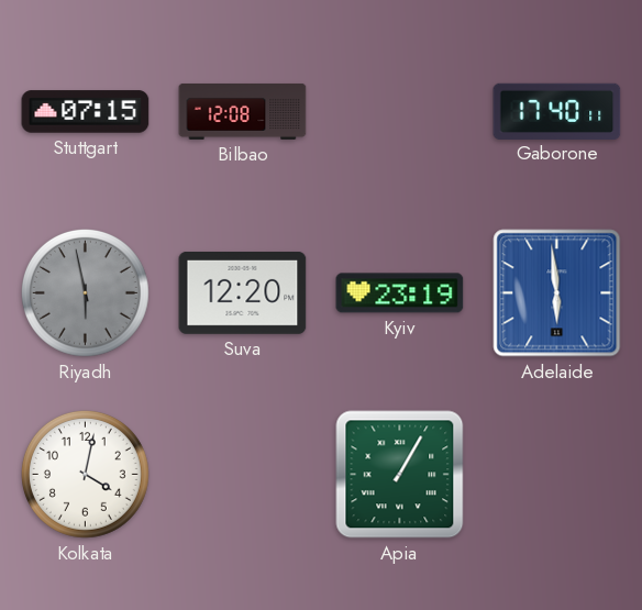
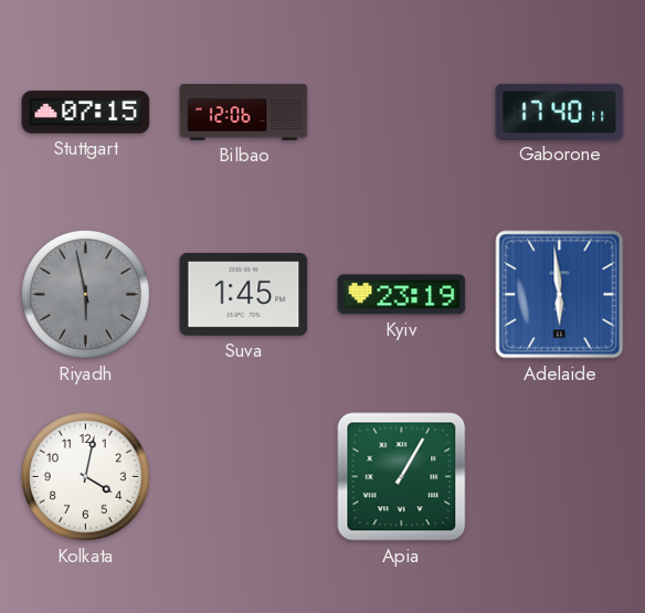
Bilbao: 12:08 -> 12:06
Suva: 12:20 -> 1:45
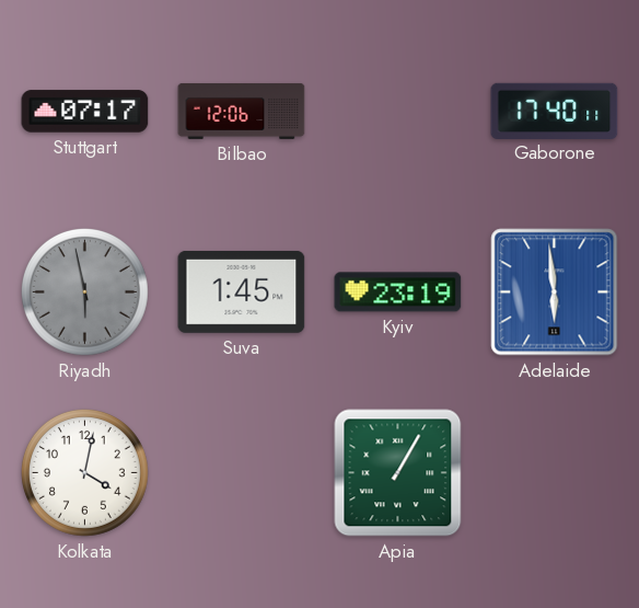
Stuttgart: 07:15 -> 07:17
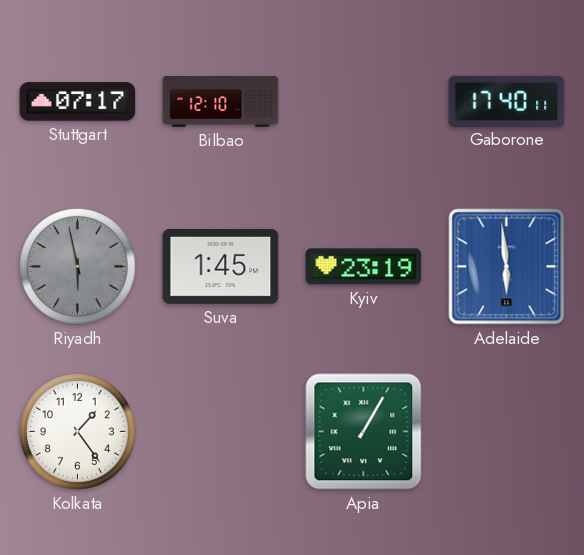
Bilbao: 12:06 -> 12:10
Kolkata: 4:02 -> 1:24
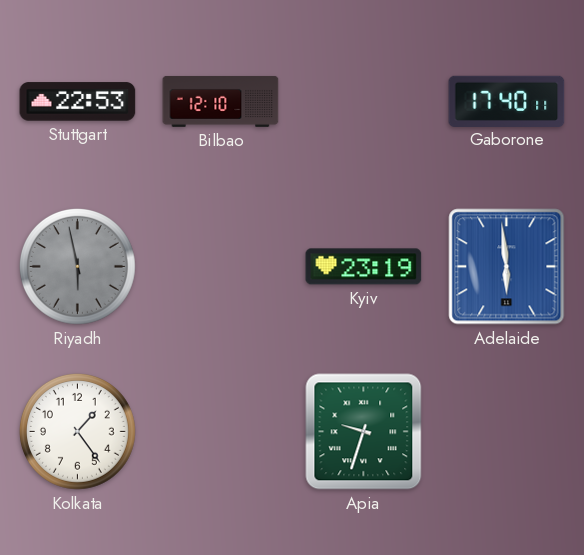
Stuttgart: 07:17 -> 22:53
Suva: 1:45 -> none
Apia: 1:05 -> 9:33
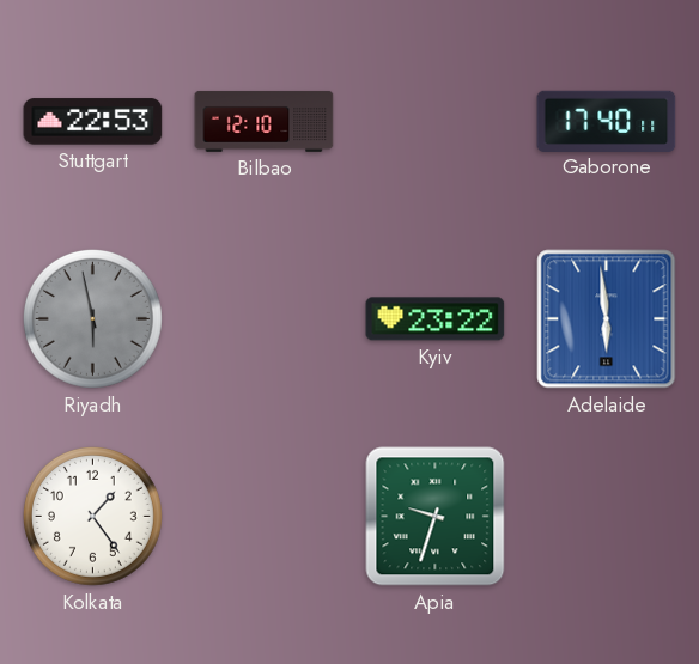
Kyiv: 23:19 -> 23:22
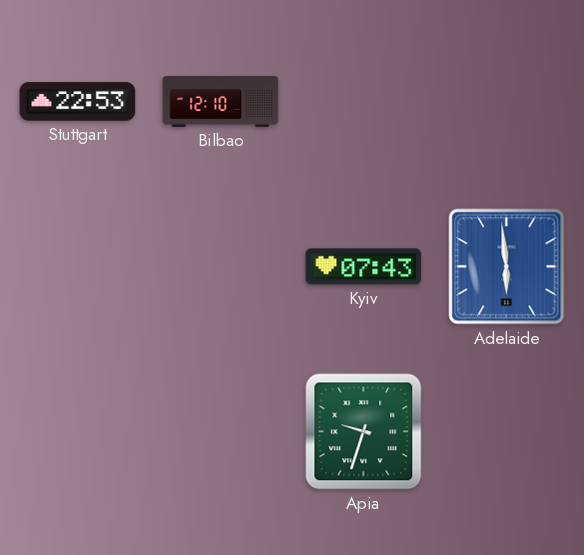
Gaborone: 17:40 -> none
Riyadh: 5:58 -> none
Kyiv: 23:22 -> 07:43
Kolkata: 1:24 -> none
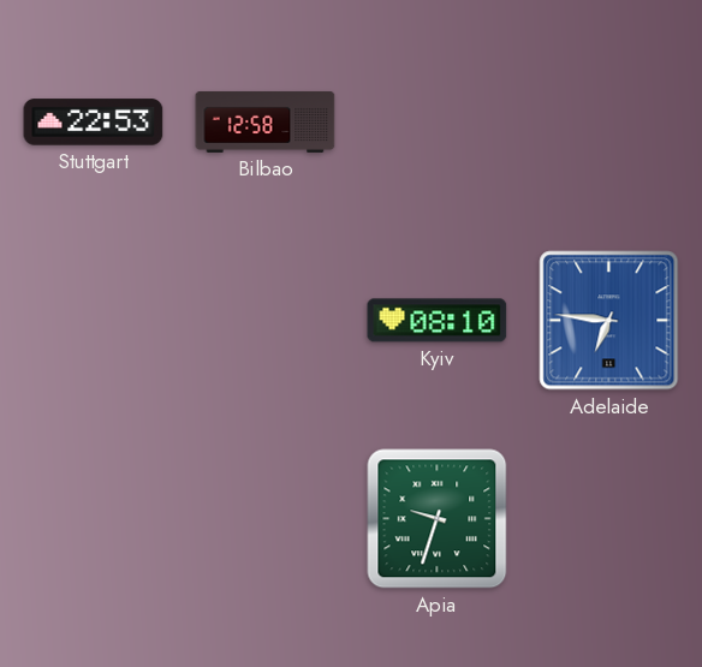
Bilbao: 12:10 -> 12:58
Kyiv: 07:43 -> 08:10
Adelaide: 5:59 -> 6:46
